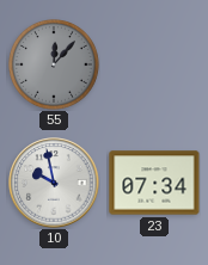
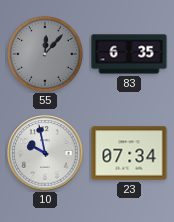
83: none -> 6:35
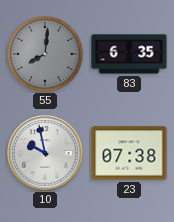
55: 12:07 -> 8:01
23: 07:34 -> 07:38
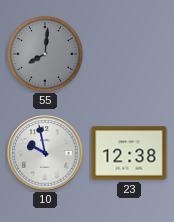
83: 6:35 -> none
23: 07:38 -> 12:38
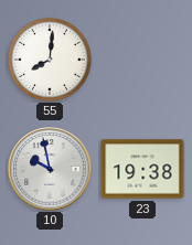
55 dial: grey -> white
23: 12:38 -> 19:38
